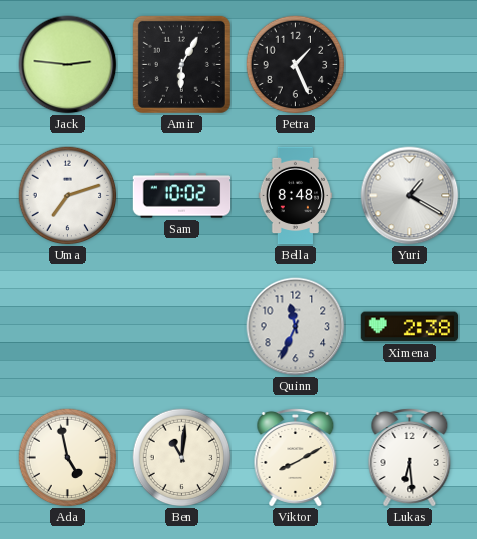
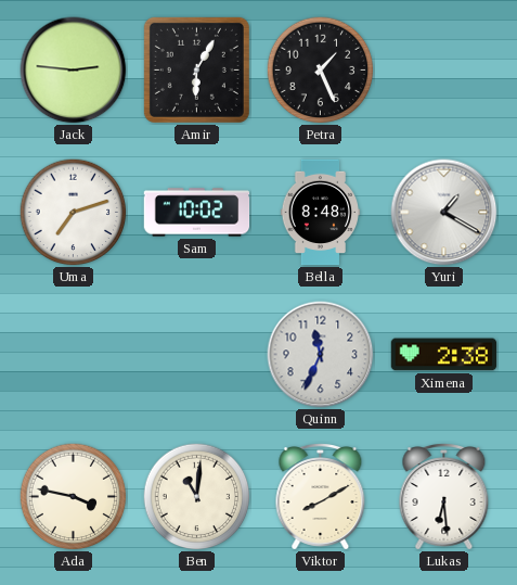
Ada: 4:58 -> 3:47
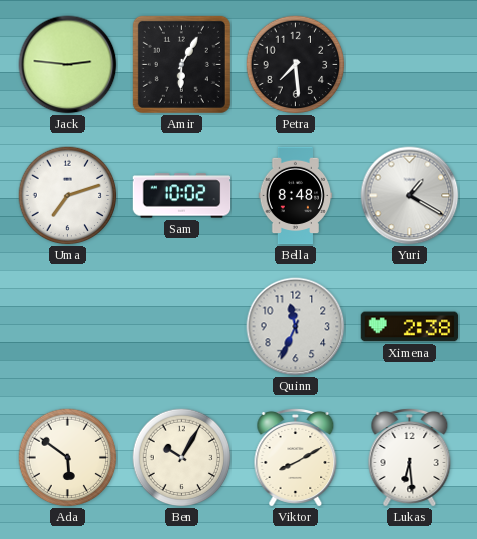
Petra: 1:26 -> 7:29
Ada: 3:47 -> 5:51
Ben: 11:01 -> 10:05
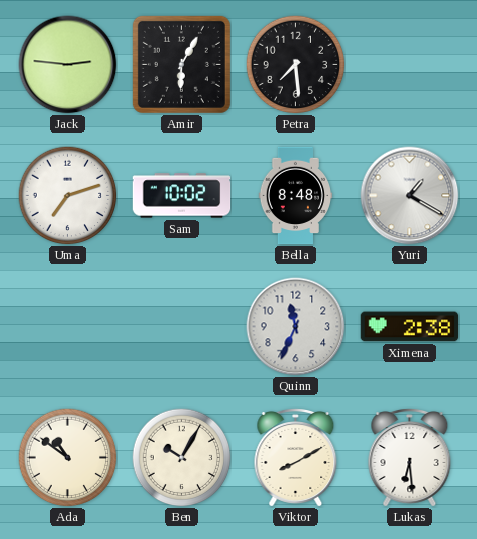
Ada: 5:51 -> 10:51
